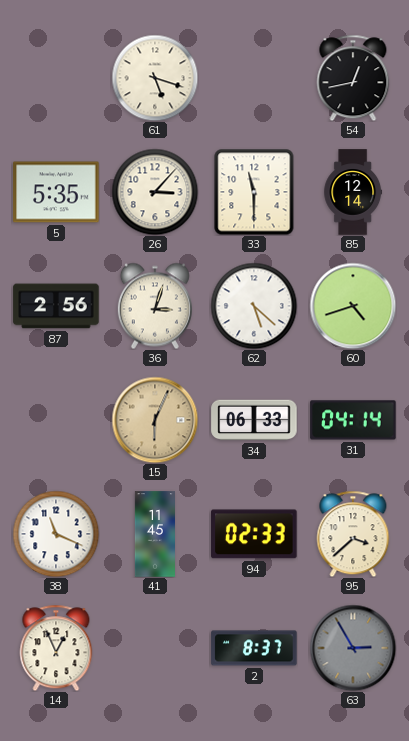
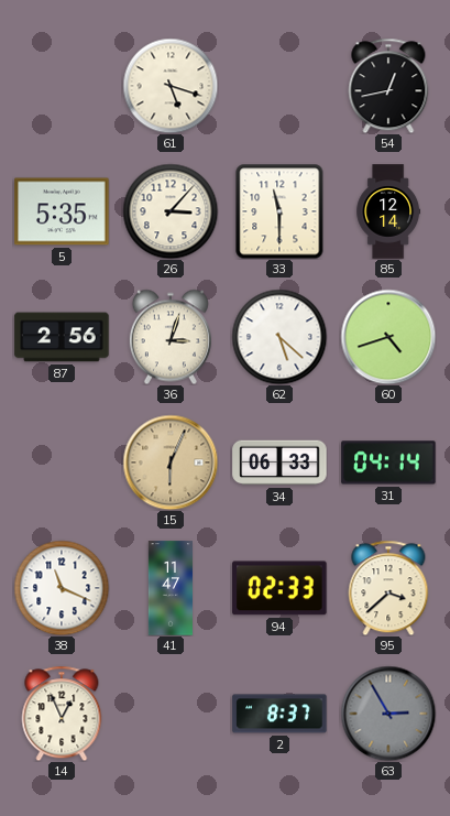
41: 11:45 -> 11:47
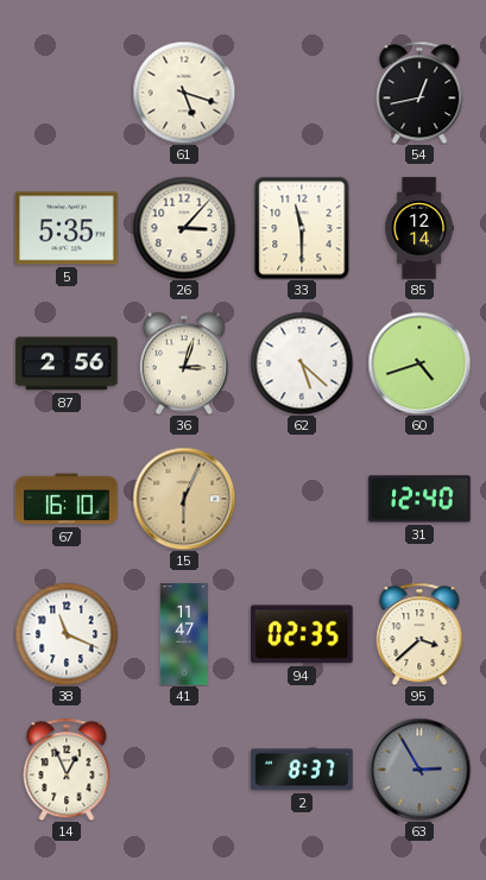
67: none -> 16:10
34: 06:33 -> none
31: 04:14 -> 12:40
94: 02:33 -> 02:35
